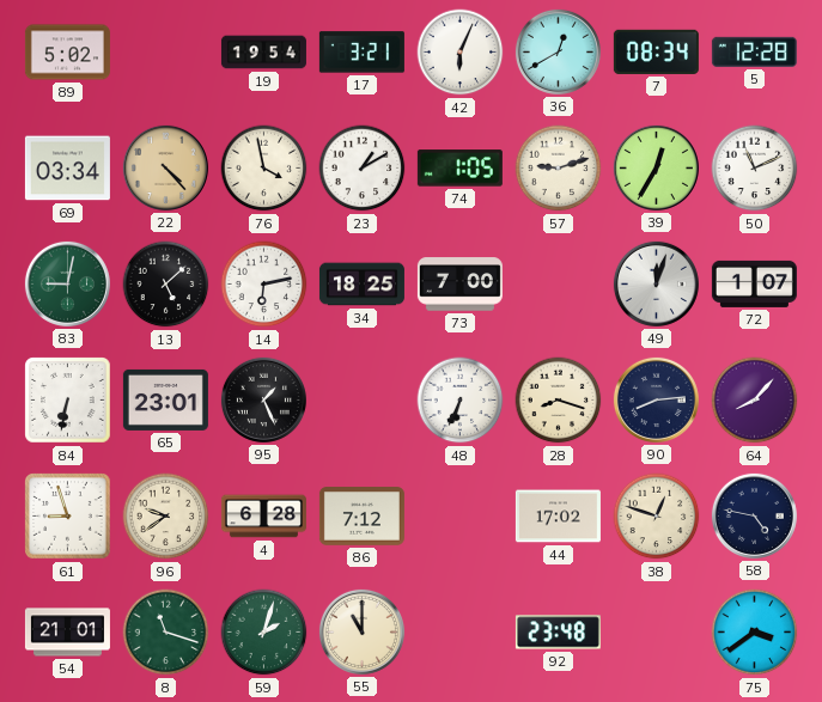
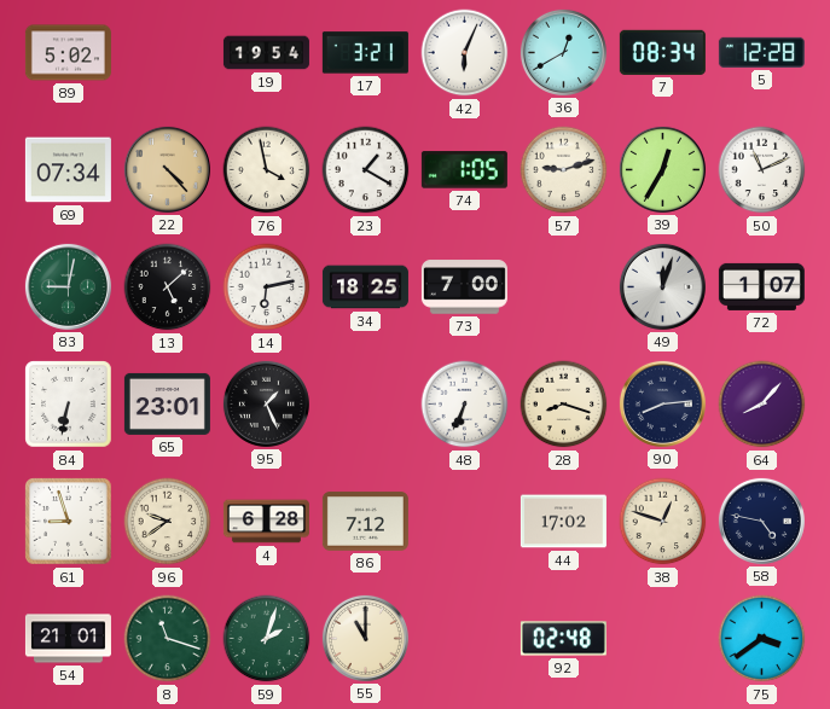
69: 03:34 -> 07:34
23: 1:10 -> 1:20
92: 23:48 -> 02:48
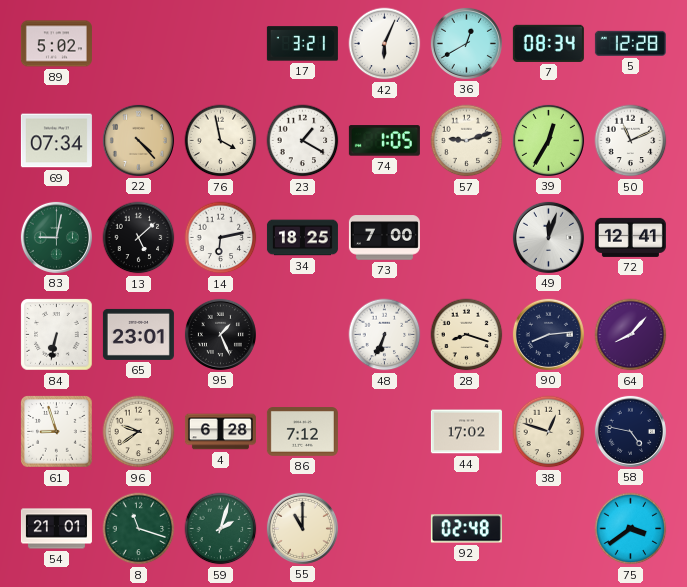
19: 19:54 -> none
72: 1:07 -> 12:41
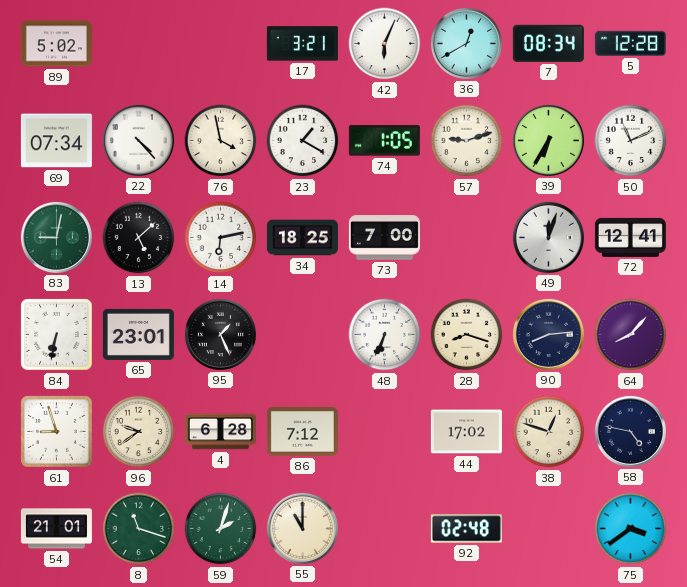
22 dial: champagne -> white
39: 12:35 -> 6:35
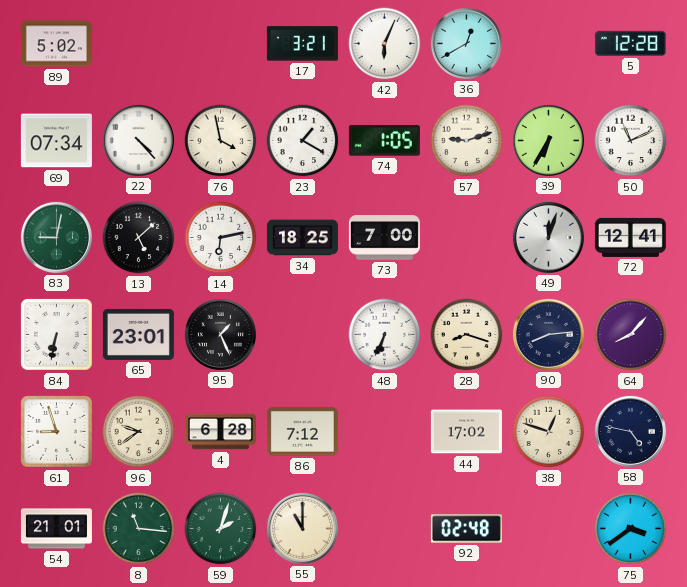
7: 08:34 -> none
8: 11:18 -> 11:16
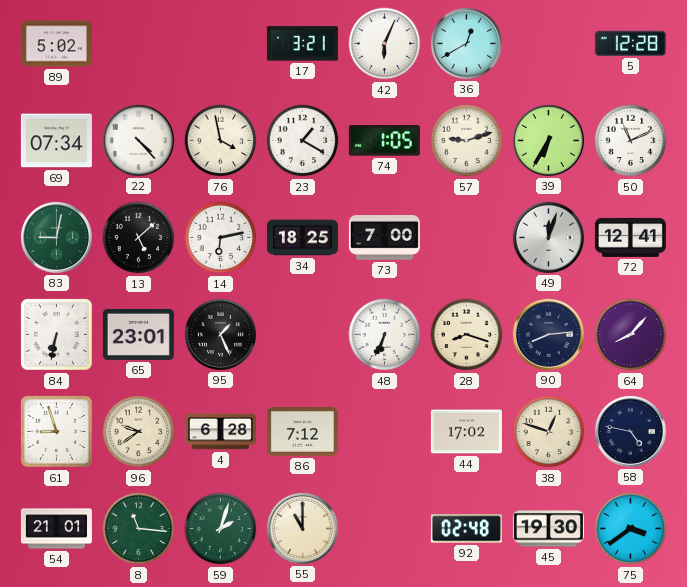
45: none -> 19:30
